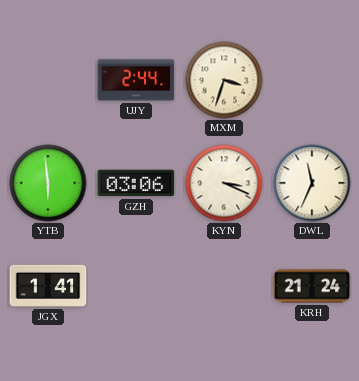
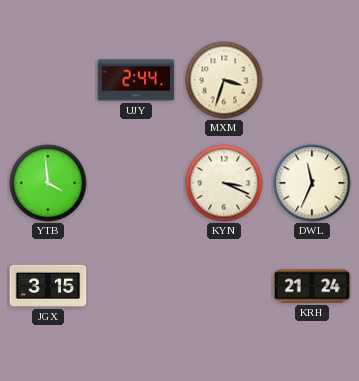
YTB: 5:59 -> 3:59
GZH: 03:06 -> none
JGX: 1:41 -> 3:15
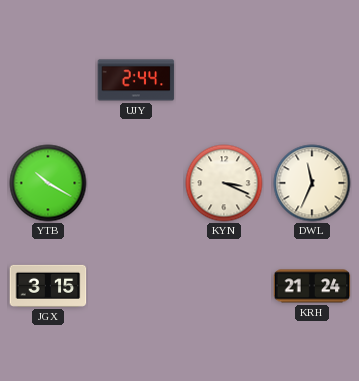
MXM: 3:33 -> none
YTB: 3:59 -> 10:20
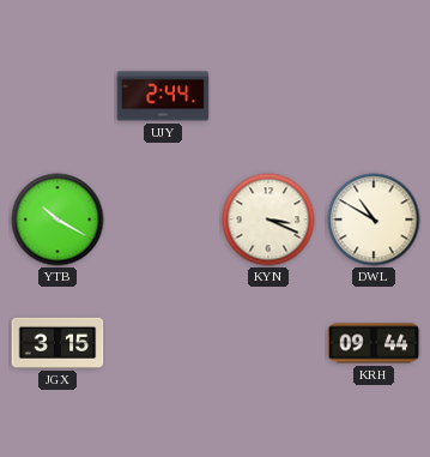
DWL: 11:34 -> 10:50
KRH: 21:24 -> 09:44
